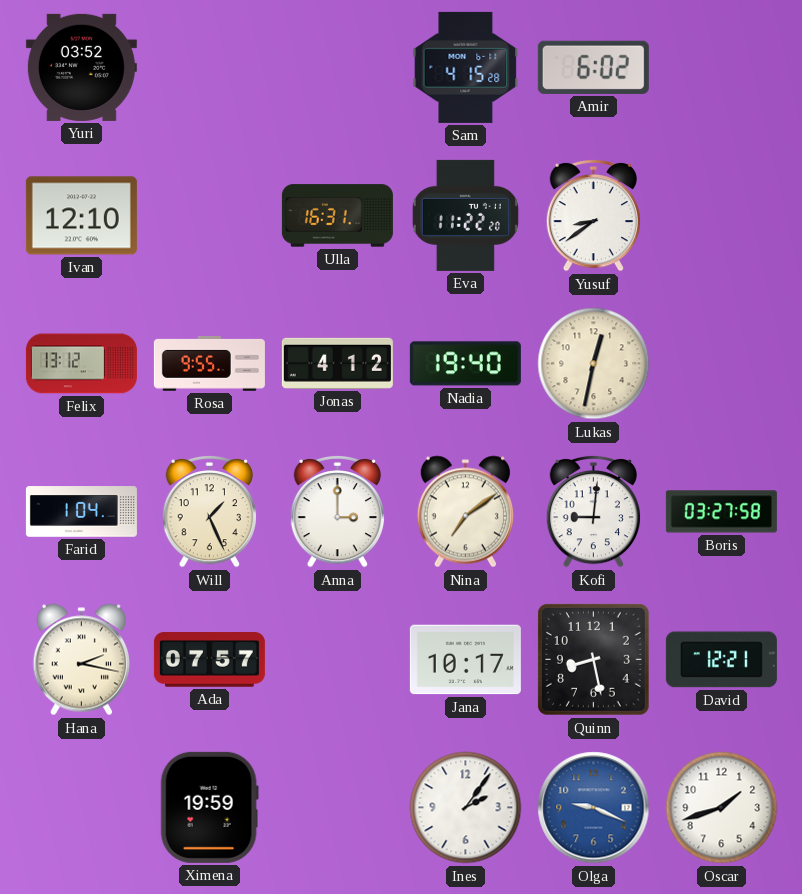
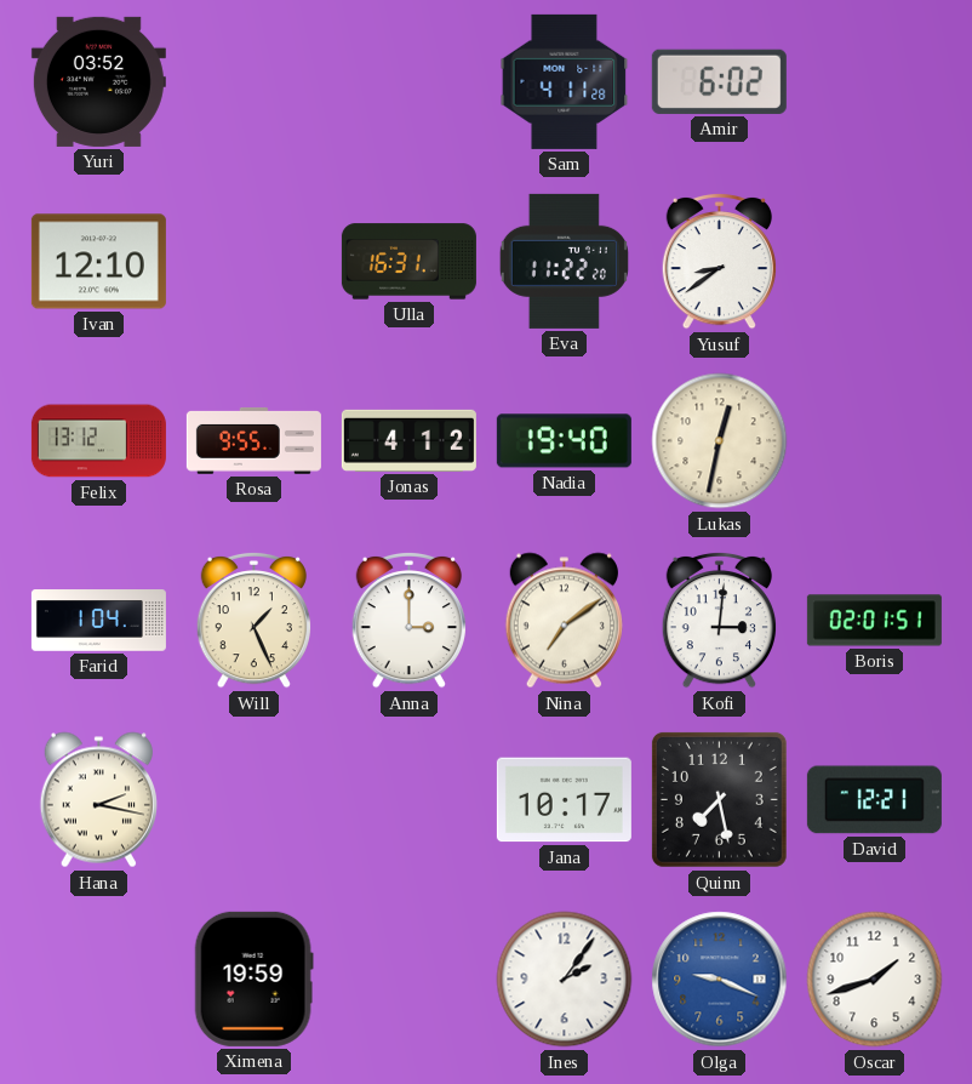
Sam: 4:15 -> 4:11
Kofi: 9:01 -> 3:01
Boris: 03:27 -> 02:01
Ada: 07:57 -> none
Quinn: 8:28 -> 7:28
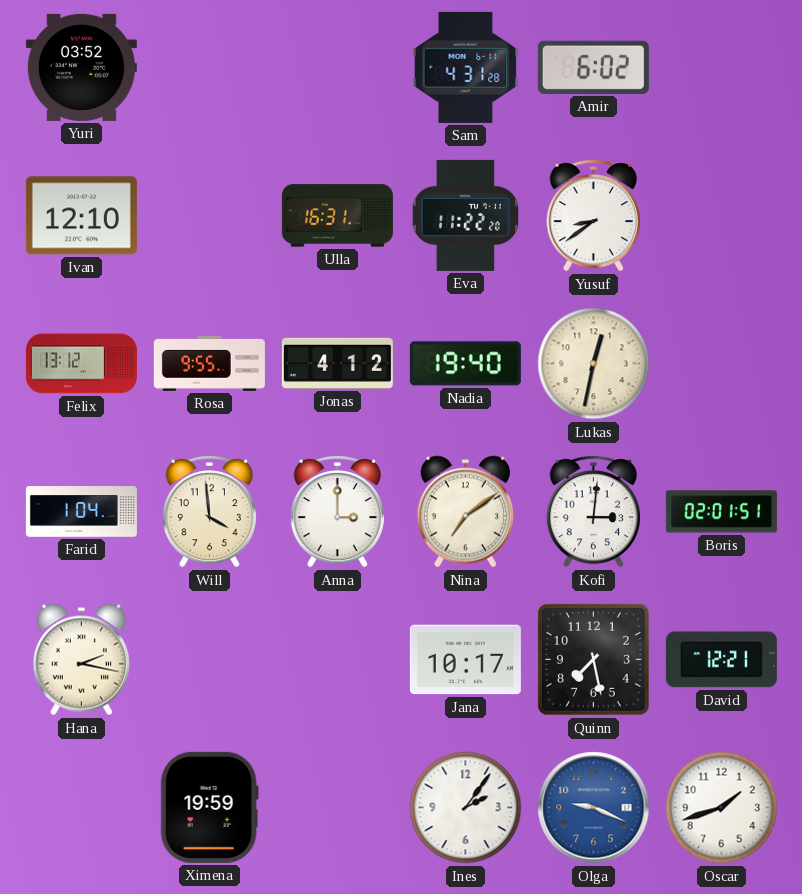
Sam: 4:11 -> 4:31
Will: 1:26 -> 3:59
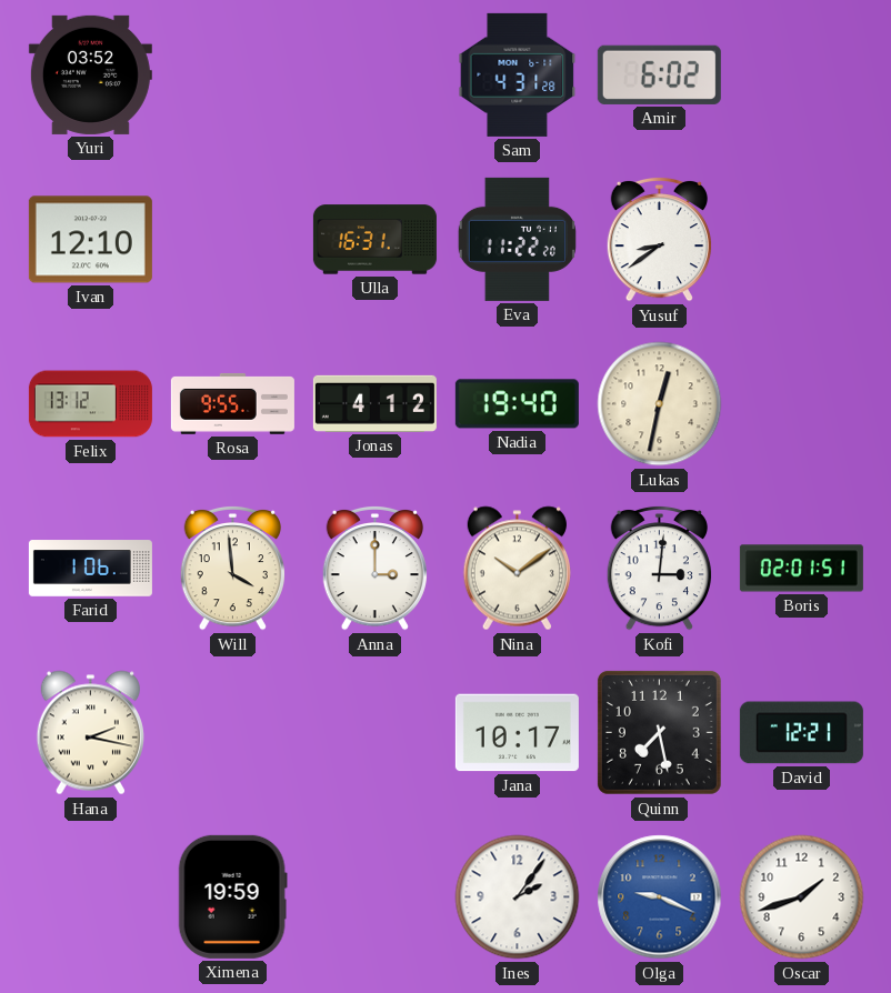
Farid: 1:04 -> 1:06
Nina: 7:09 -> 10:09
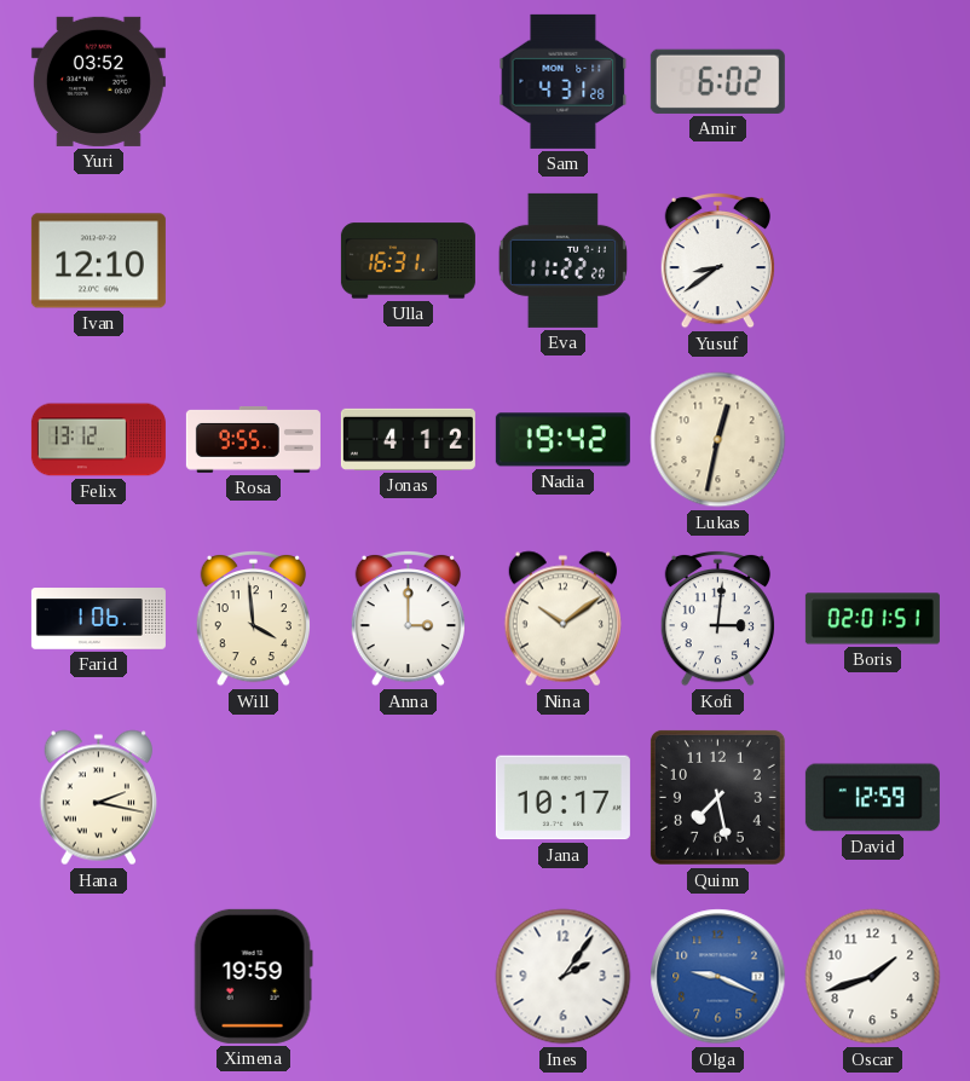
Nadia: 19:40 -> 19:42
David: 12:21 -> 12:59
